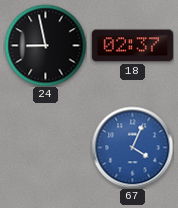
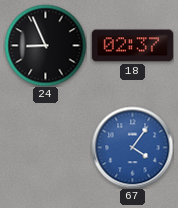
24: 8:58 -> 8:56
67: 4:04 -> 4:06
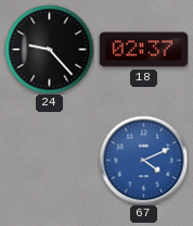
24: 8:56 -> 9:23
67: 4:06 -> 4:11
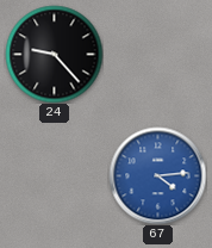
18: 02:37 -> none
67: 4:11 -> 4:14
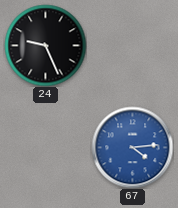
24: 9:23 -> 9:26
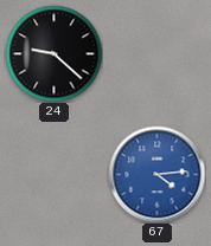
24: 9:26 -> 9:22
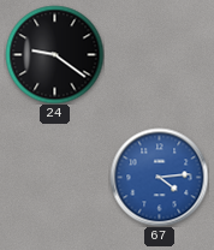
24: 9:22 -> 9:21
